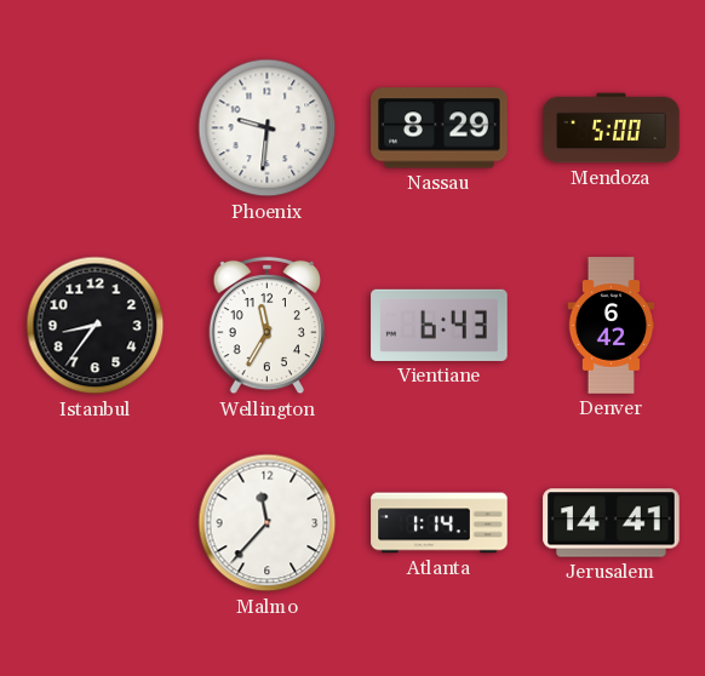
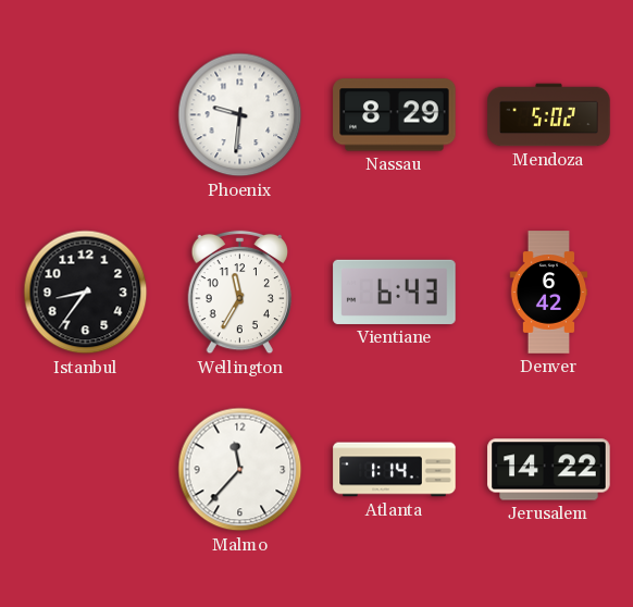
Mendoza: 5:00 -> 5:02
Jerusalem: 14:41 -> 14:22
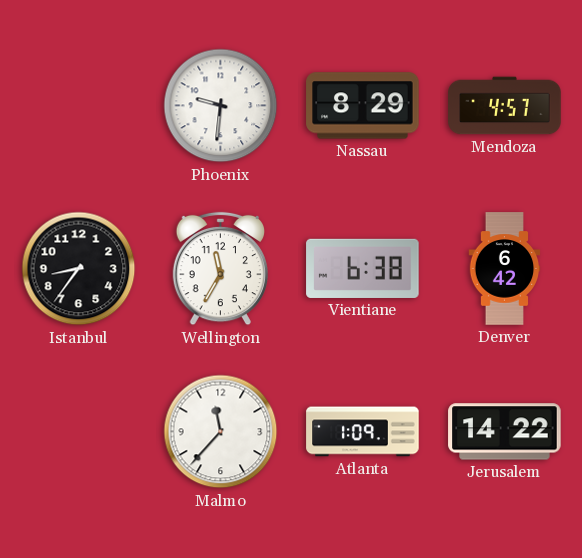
Mendoza: 5:02 -> 4:57
Vientiane: 6:43 -> 6:38
Atlanta: 1:14 -> 1:09
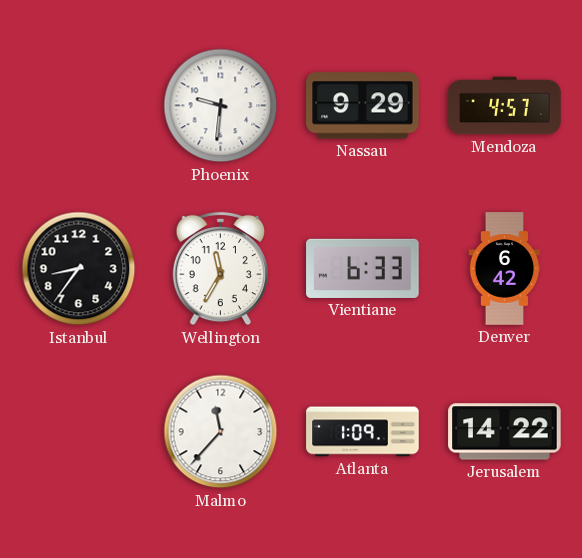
Nassau: 8:29 -> 9:29
Vientiane: 6:38 -> 6:33
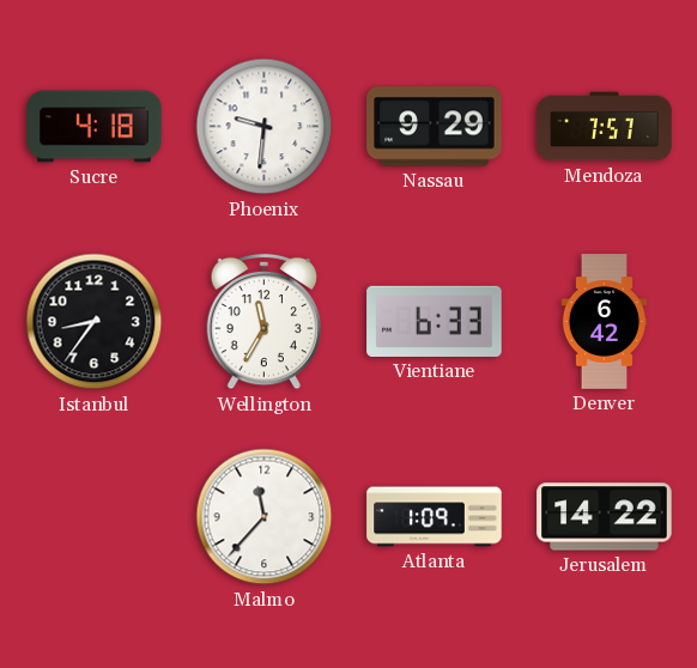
Sucre: none -> 4:18
Mendoza: 4:57 -> 7:57
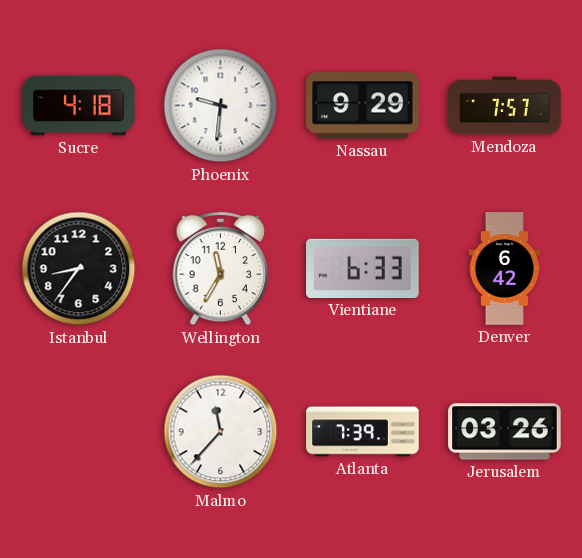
Atlanta: 1:09 -> 7:39
Jerusalem: 14:22 -> 03:26
